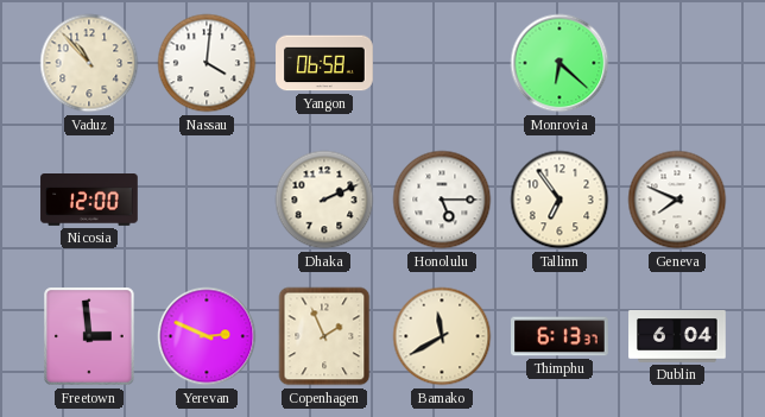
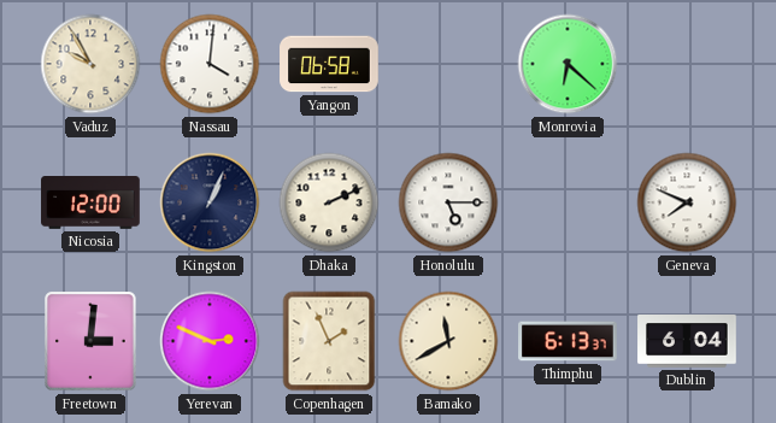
Vaduz: 10:53 -> 9:55
Kingston: none -> 1:04
Tallinn: 6:54 -> none
Freetown: 2:59 -> 3:01
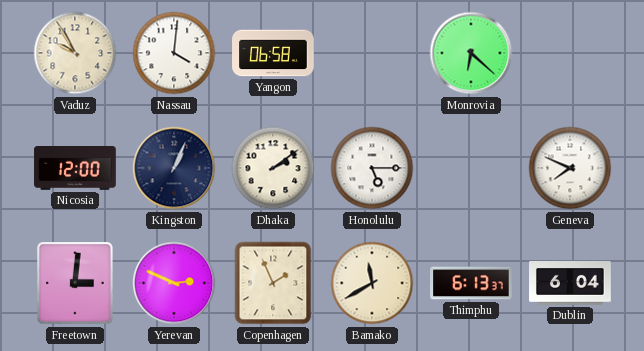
Dhaka: 2:11 -> 2:09
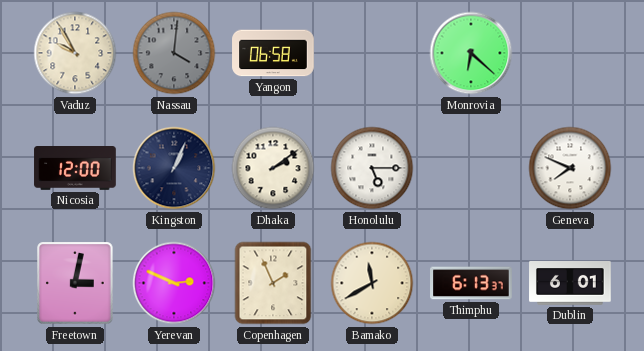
Nassau dial: white -> grey
Freetown: 3:01 -> 3:02
Dublin: 6:04 -> 6:01
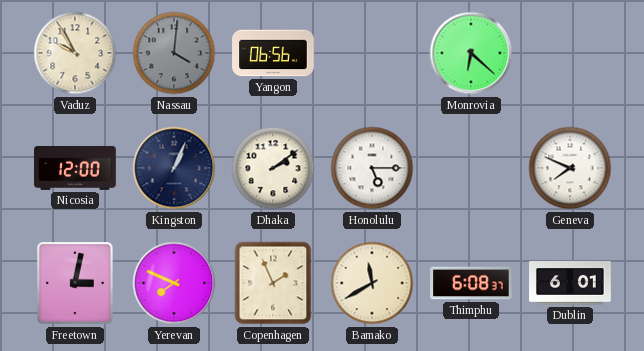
Yangon: 06:58 -> 06:56
Yerevan: 2:49 -> 7:49
Thimphu: 6:13 -> 6:08
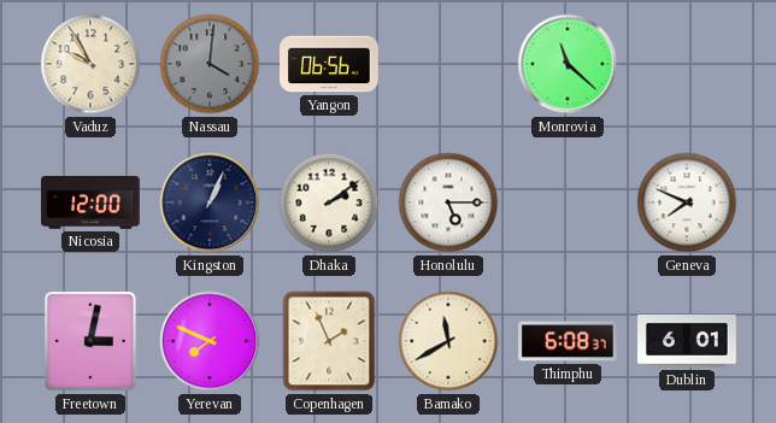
Monrovia: 6:22 -> 11:22
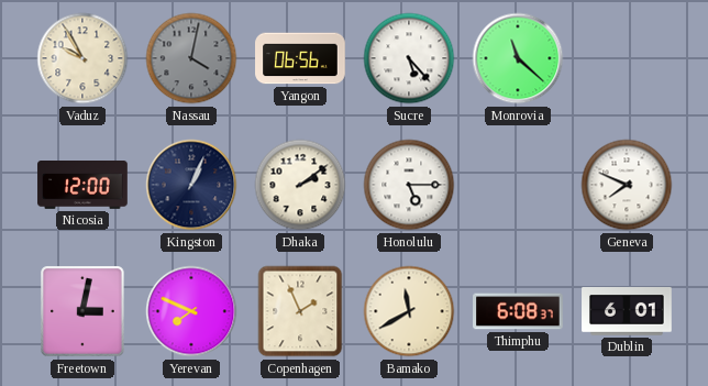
Nassau: 4:01 -> 4:02
Sucre: none -> 5:23
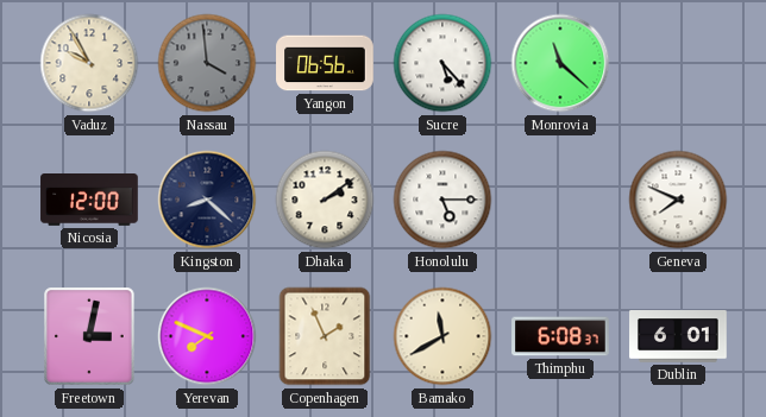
Nassau: 4:02 -> 3:59
Kingston: 1:04 -> 8:22
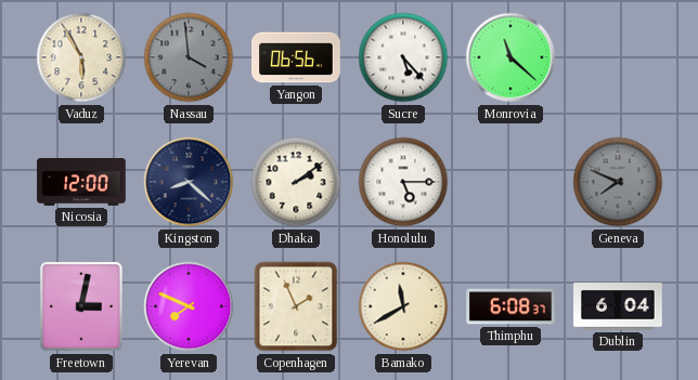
Vaduz: 9:55 -> 5:55
Geneva dial: white -> grey
Dublin: 6:01 -> 6:04
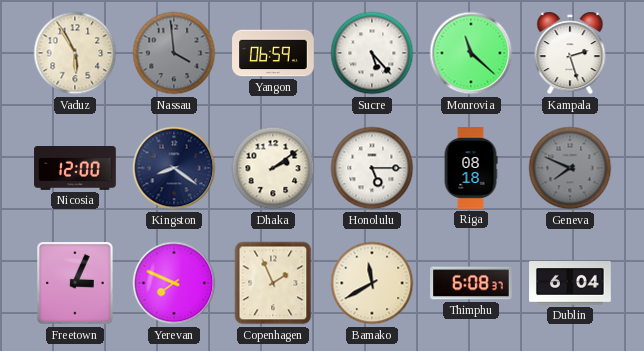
Yangon: 06:56 -> 06:59
Kampala: none -> 2:27
Kingston: 8:22 -> 8:21
Riga: none -> 08:18
Freetown: 3:02 -> 3:04
